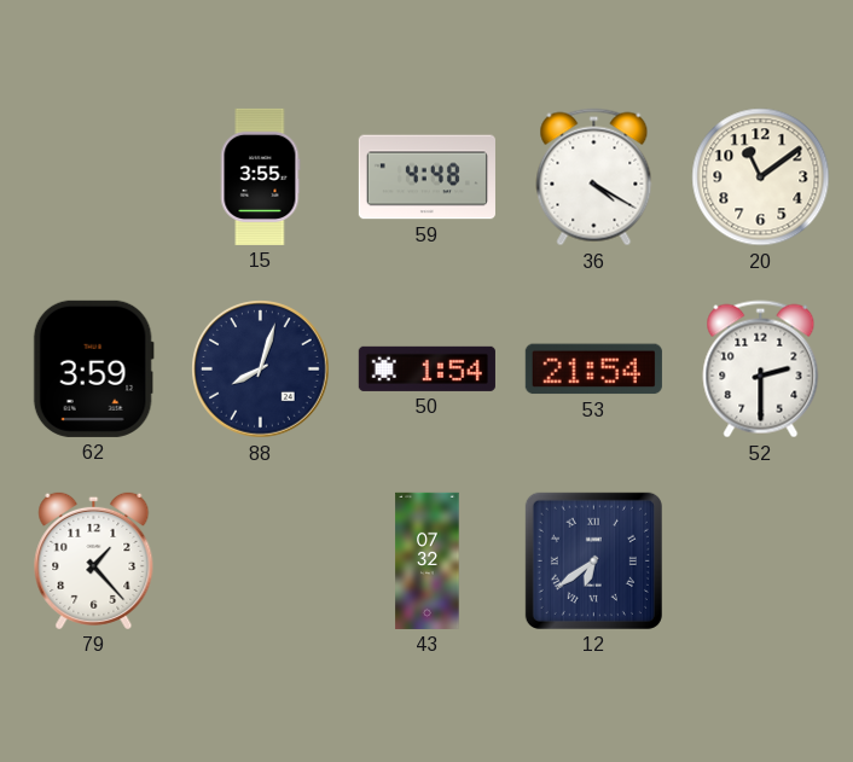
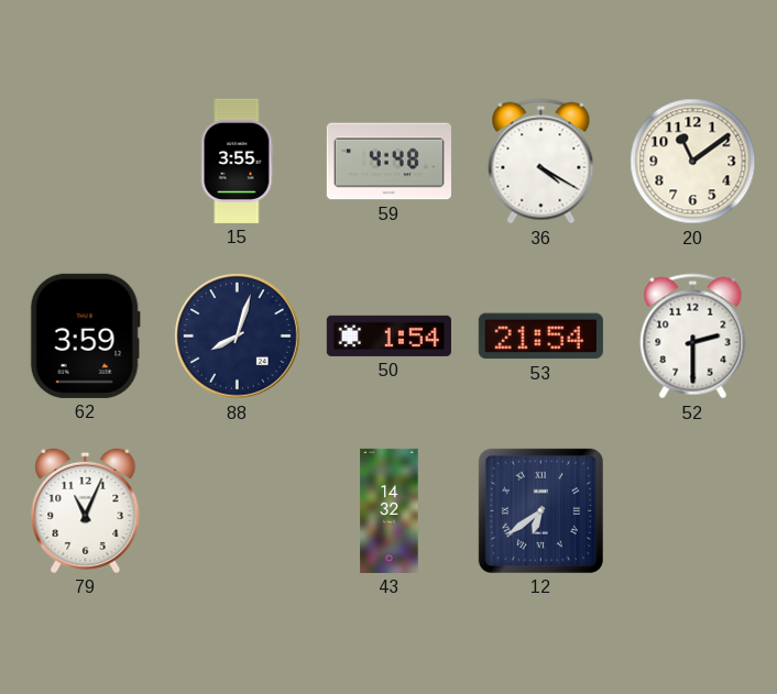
79: 1:23 -> 11:04
43: 07:32 -> 14:32
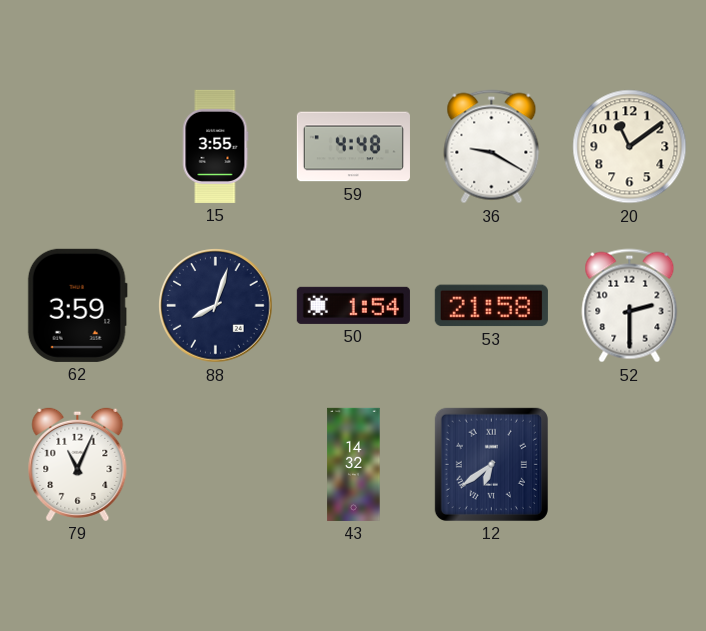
36: 4:20 -> 9:20
53: 21:54 -> 21:58
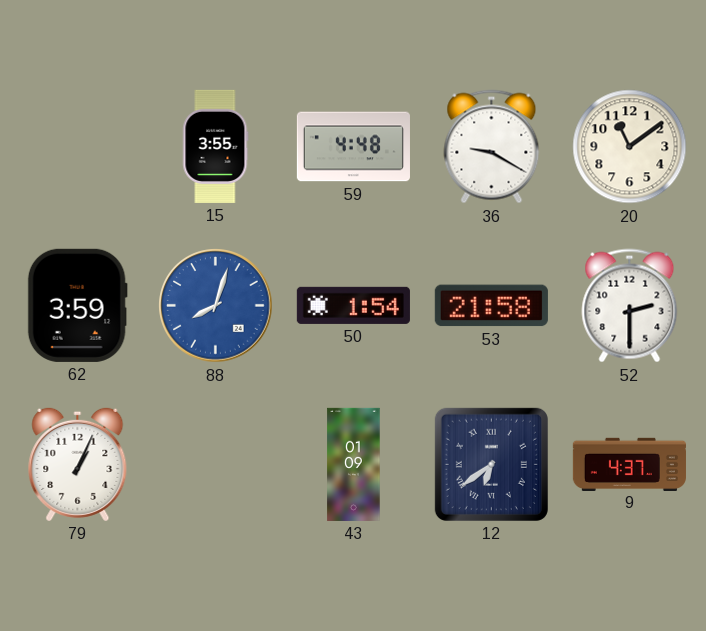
88 dial: navy -> blue
79: 11:04 -> 1:04
43: 14:32 -> 01:09
9: none -> 4:37
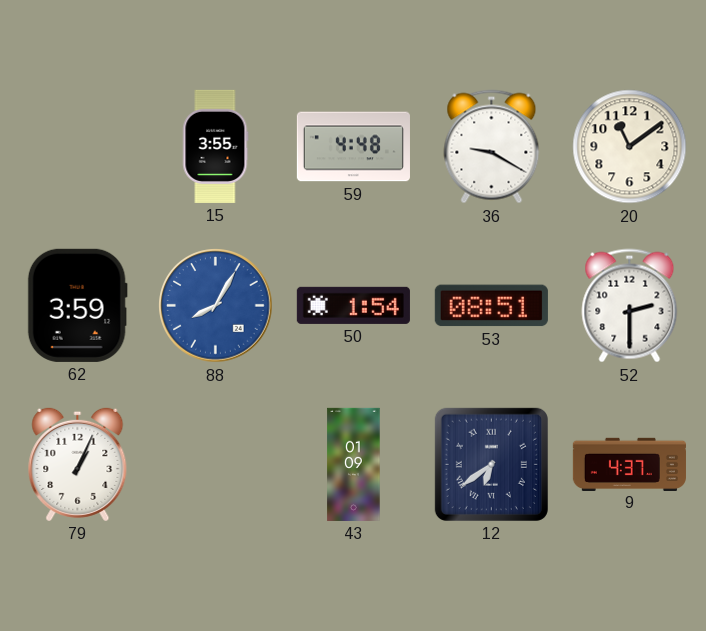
88: 8:03 -> 8:05
53: 21:58 -> 08:51
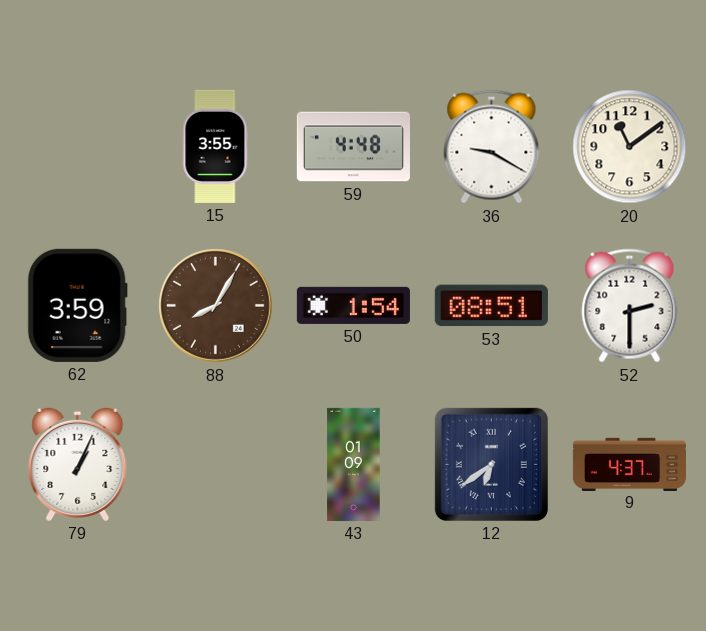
88 dial: blue -> brown
